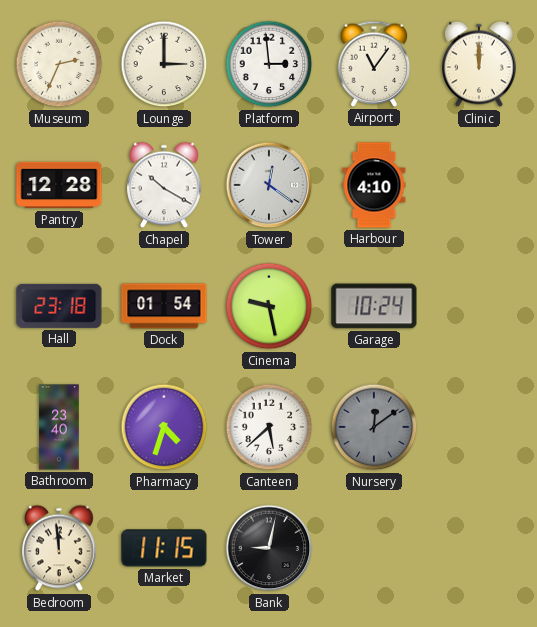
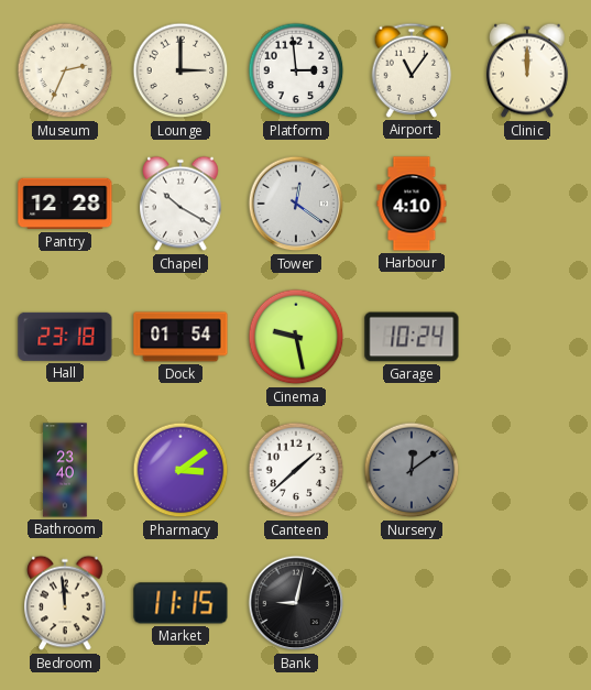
Pharmacy: 4:33 -> 3:09
Canteen: 5:38 -> 1:38
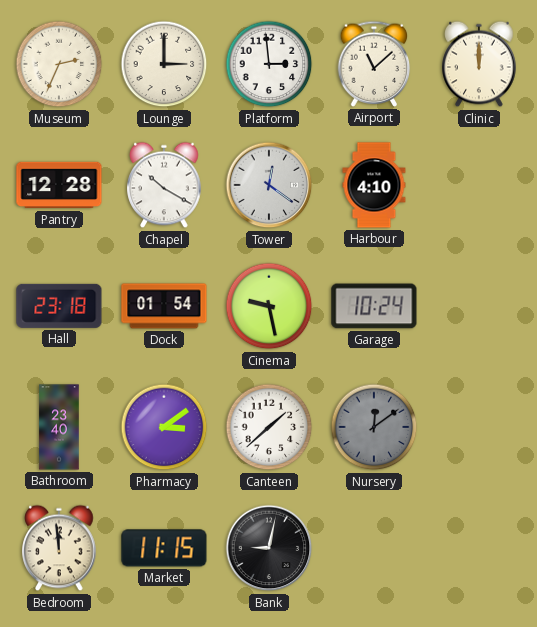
Airport: 11:06 -> 11:08
